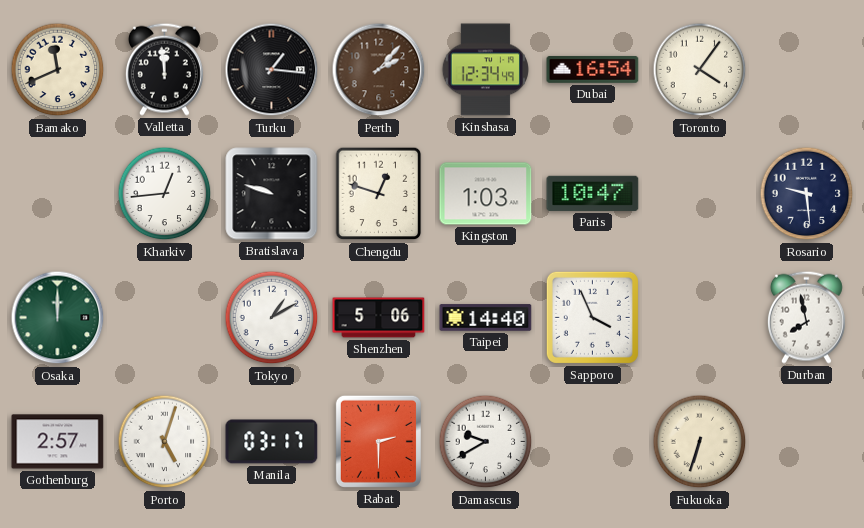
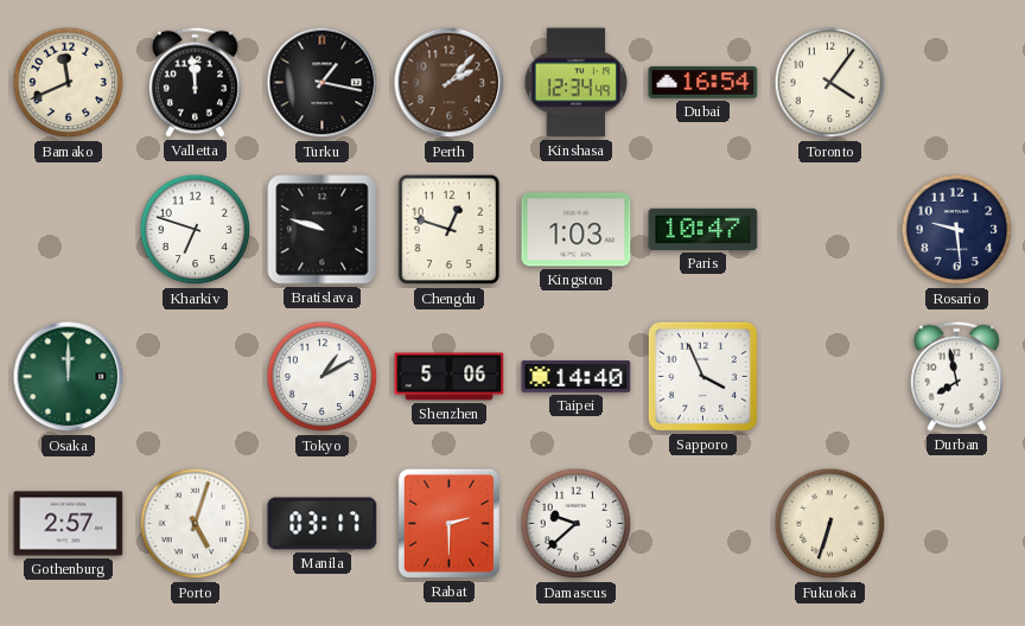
Turku: 1:16 -> 1:17
Kharkiv: 12:44 -> 6:48
Damascus: 9:40 -> 9:38
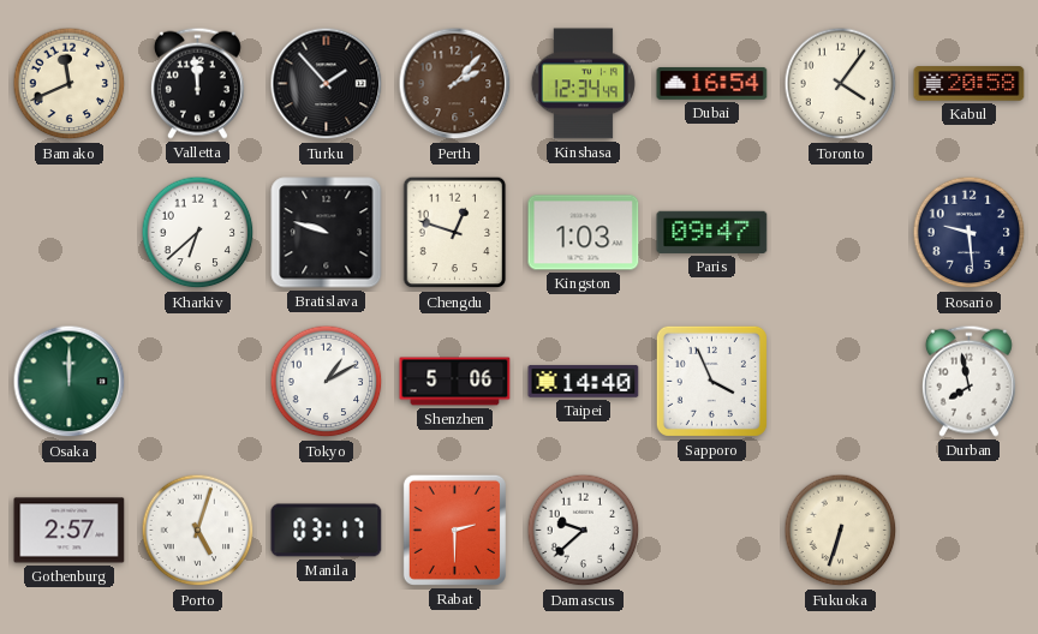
Turku: 1:17 -> 1:53
Kabul: none -> 20:58
Kharkiv: 6:48 -> 6:38
Paris: 10:47 -> 09:47
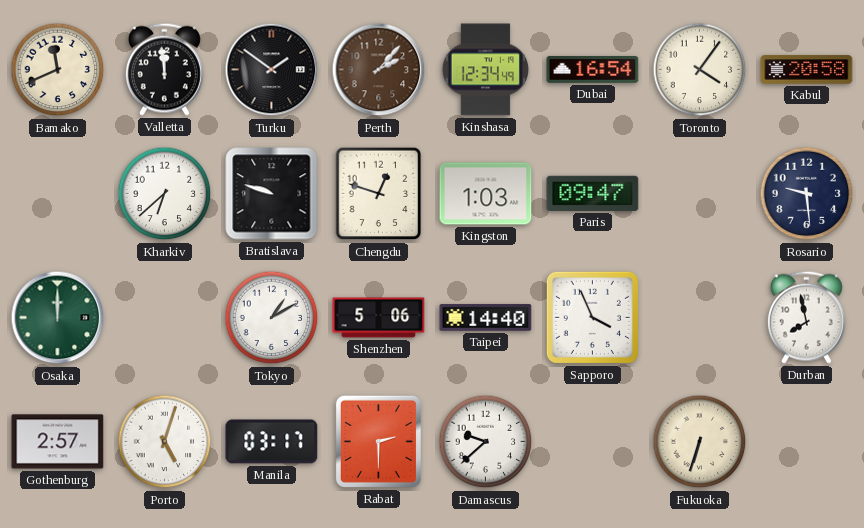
Turku: 1:53 -> 1:51
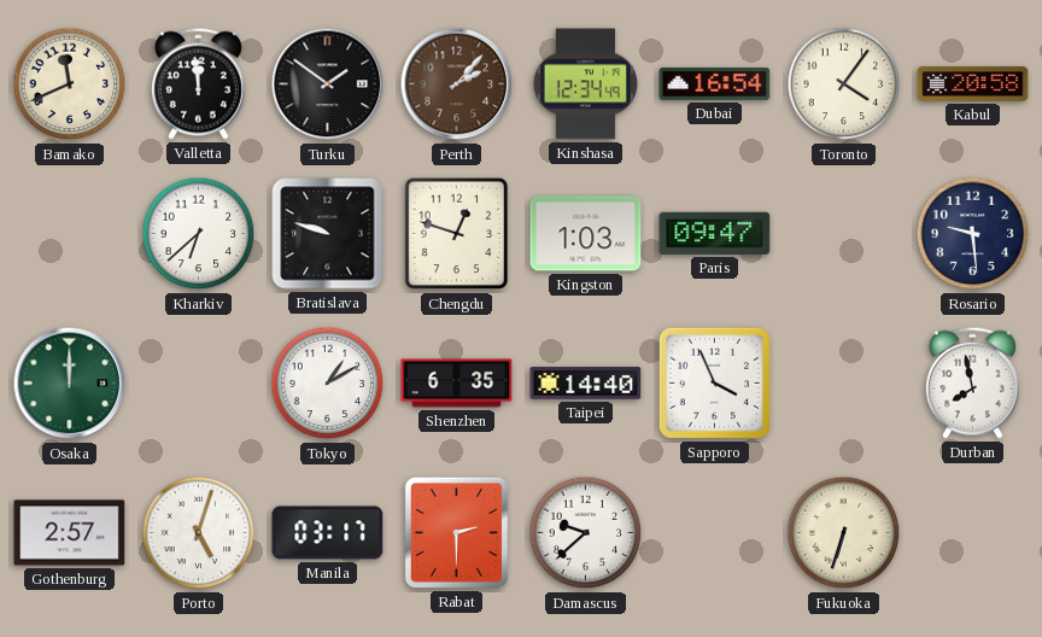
Shenzhen: 5:06 -> 6:35
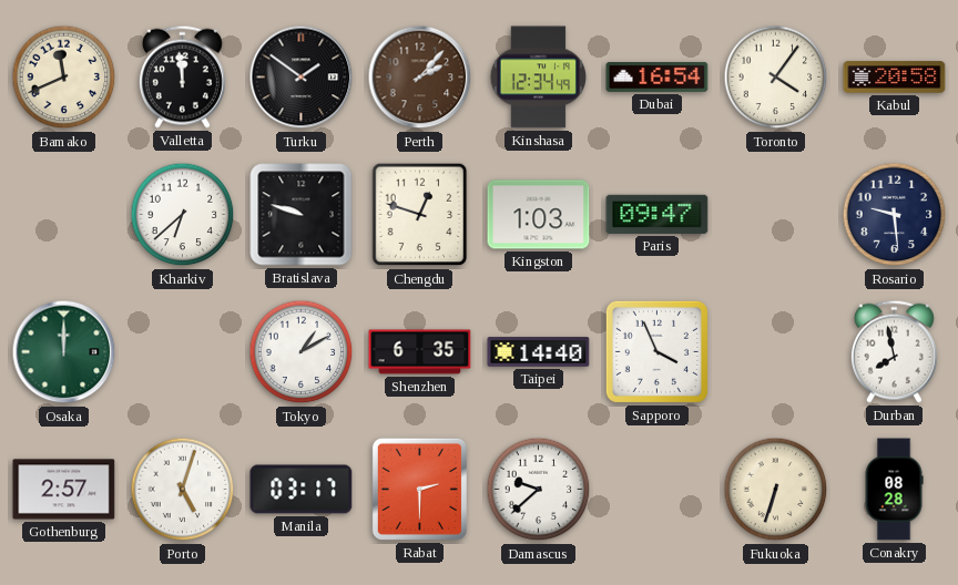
Conakry: none -> 08:28
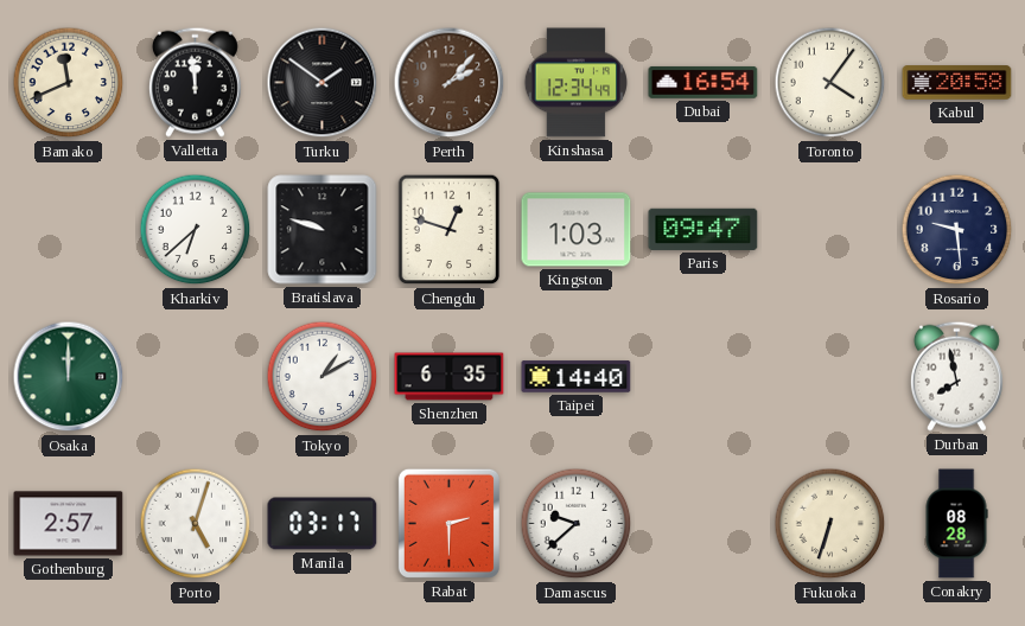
Sapporo: 3:56 -> none
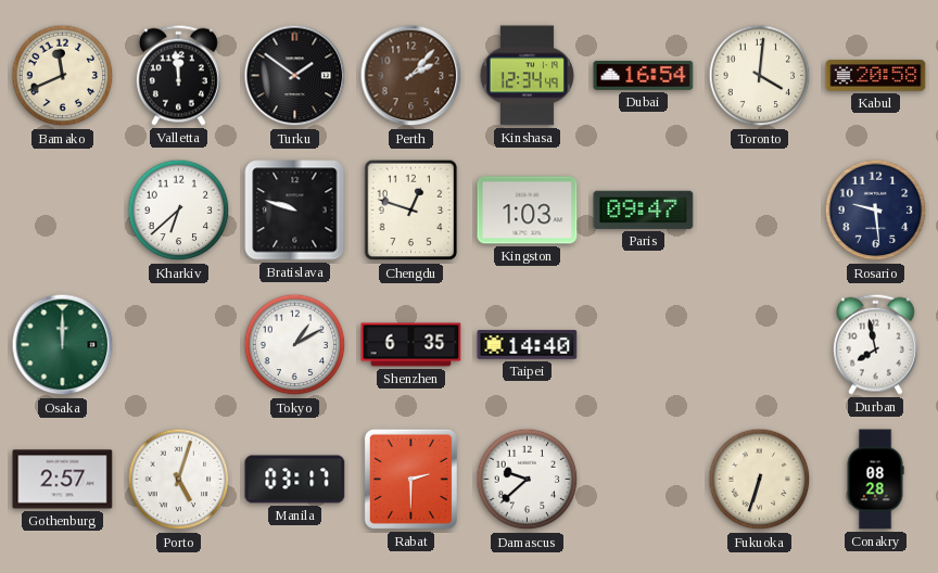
Toronto: 4:06 -> 4:01
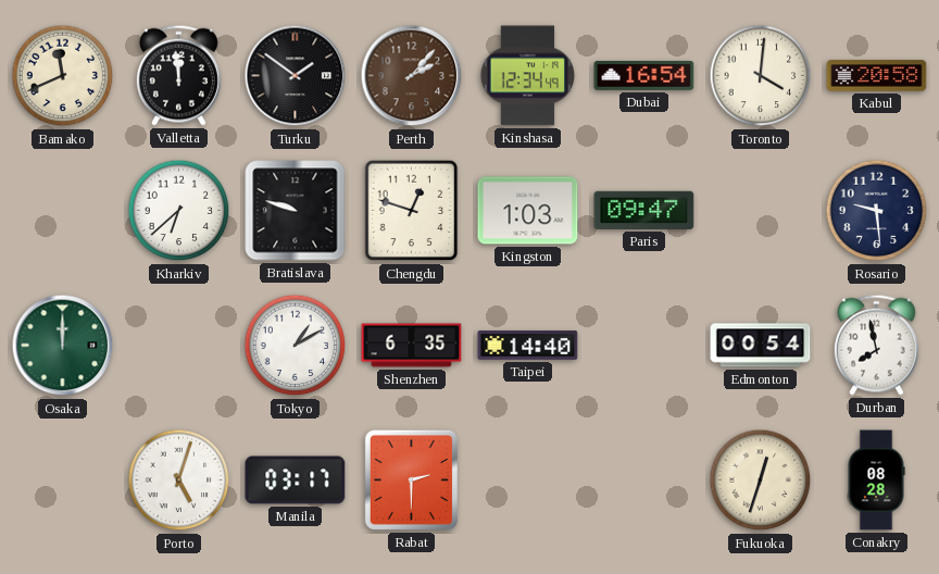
Edmonton: none -> 00:54
Gothenburg: 2:57 -> none
Damascus: 9:38 -> none
Fukuoka: 6:33 -> 12:33
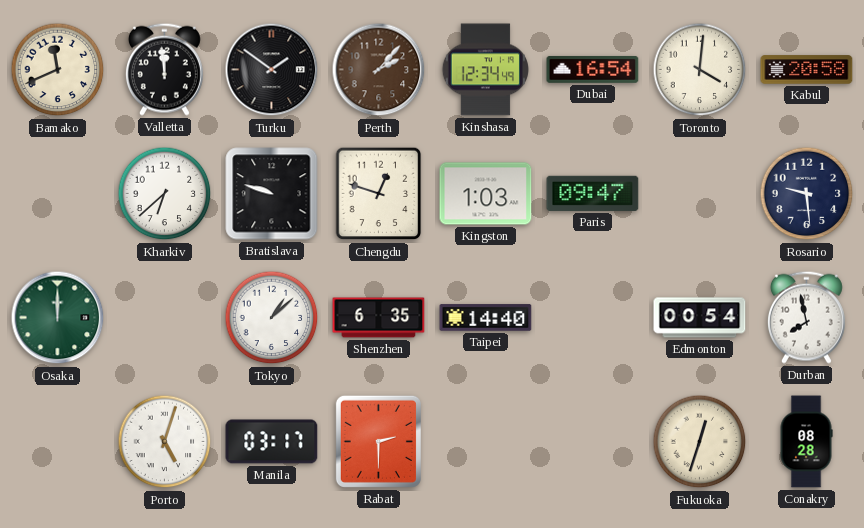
Tokyo: 1:10 -> 1:08
